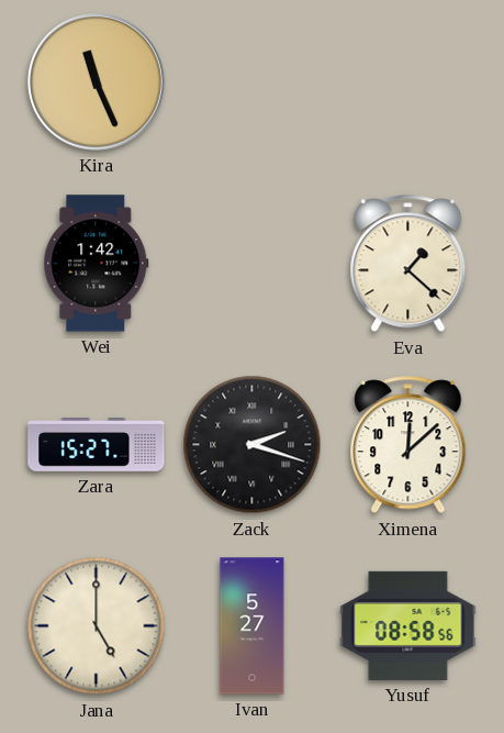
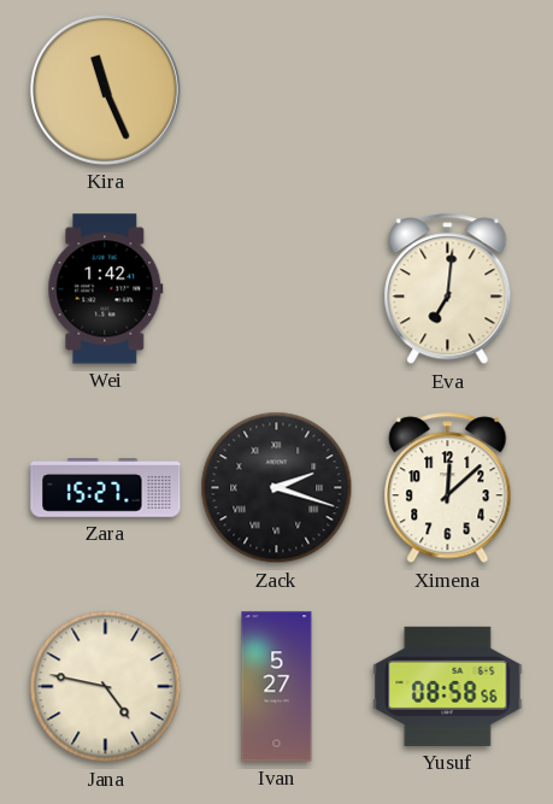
Eva: 1:22 -> 7:01
Jana: 5:00 -> 4:47
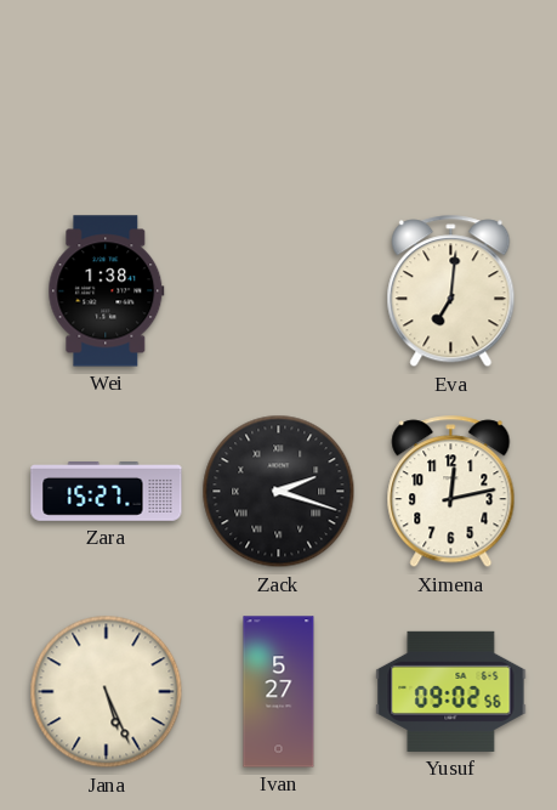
Kira: 11:26 -> none
Wei: 1:42 -> 1:38
Ximena: 12:08 -> 12:13
Jana: 4:47 -> 5:26
Yusuf: 08:58 -> 09:02
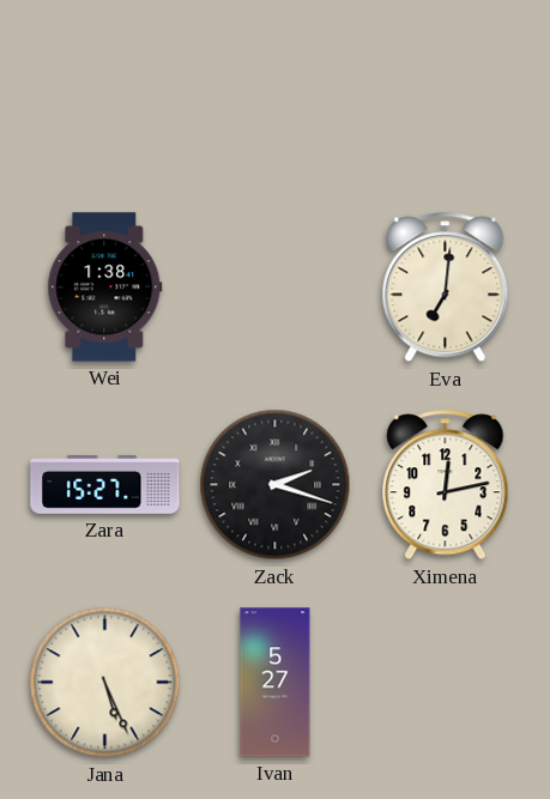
Yusuf: 09:02 -> none
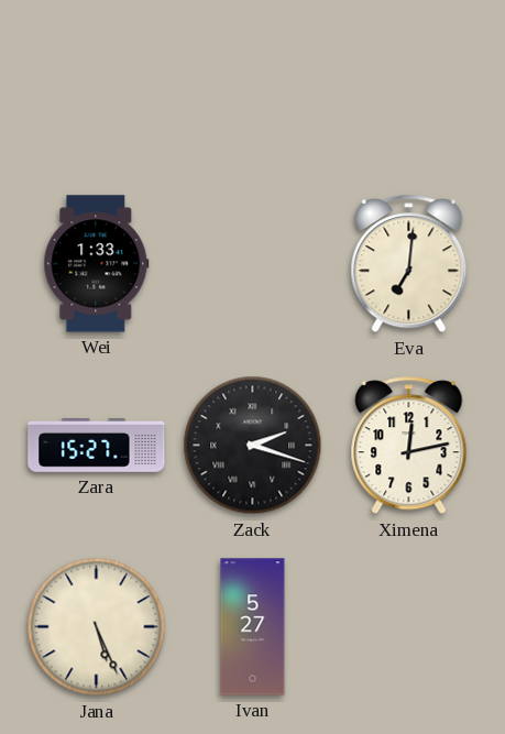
Wei: 1:38 -> 1:33
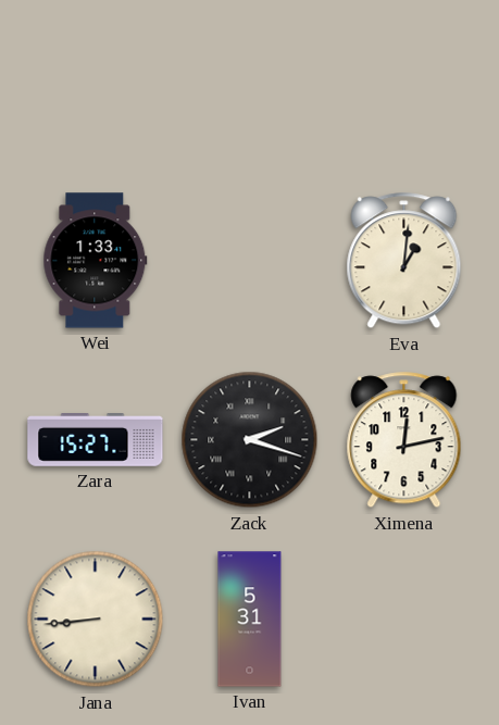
Eva: 7:01 -> 1:01
Jana: 5:26 -> 8:44
Ivan: 5:27 -> 5:31
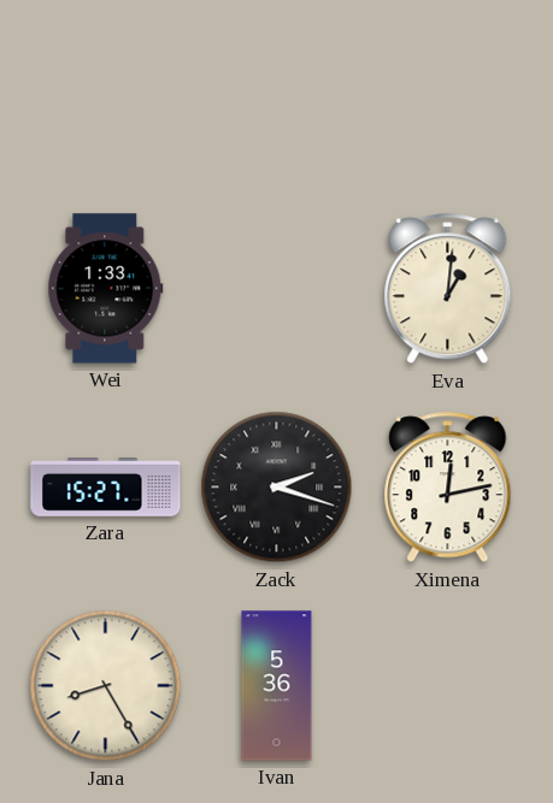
Jana: 8:44 -> 8:25
Ivan: 5:31 -> 5:36
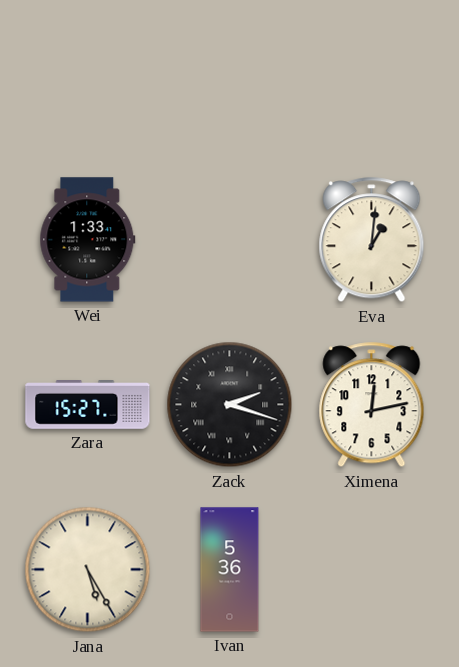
Jana: 8:25 -> 5:25
